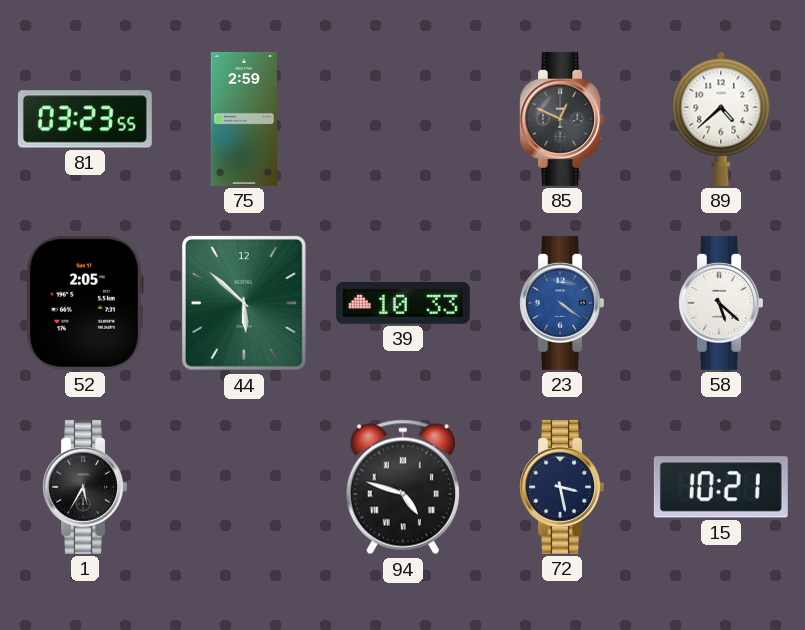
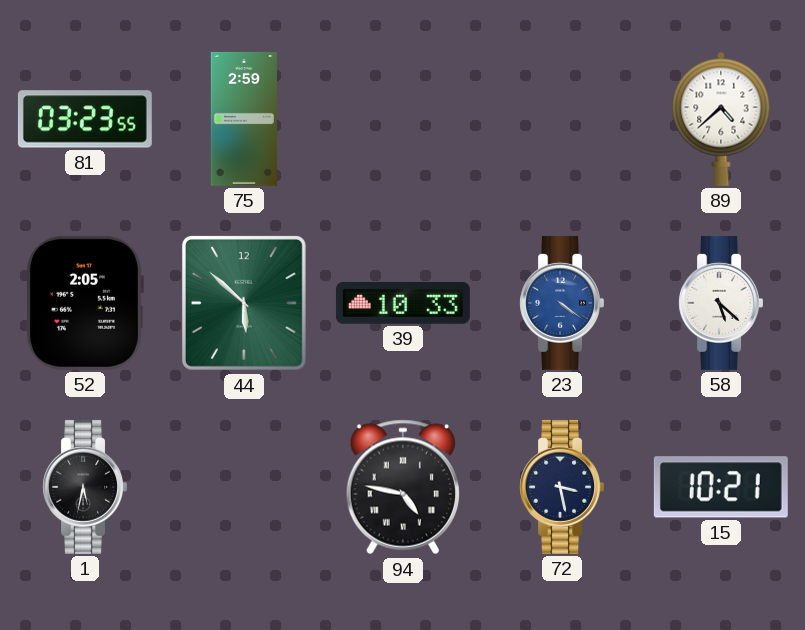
85: 12:49 -> none
1: 5:35 -> 5:32
94: 4:48 -> 4:47
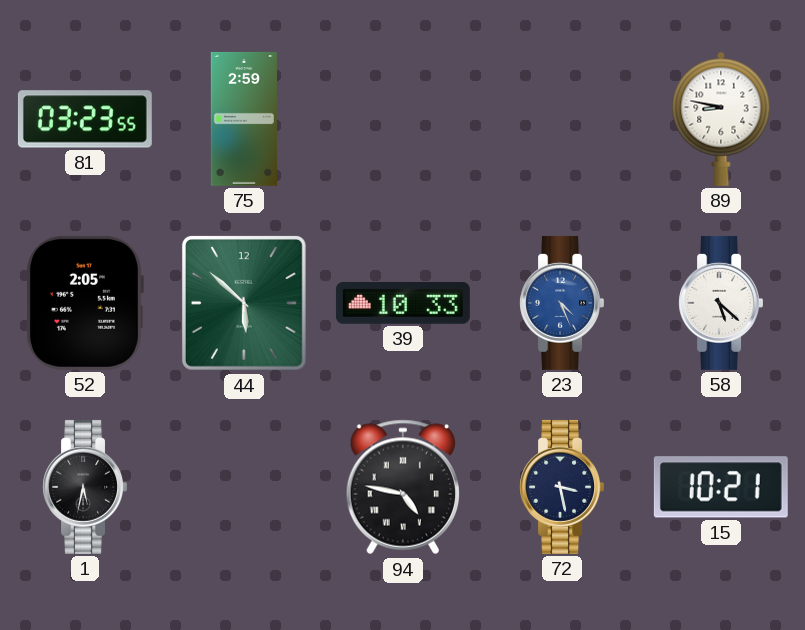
89: 4:38 -> 8:47
23: 4:21 -> 4:26
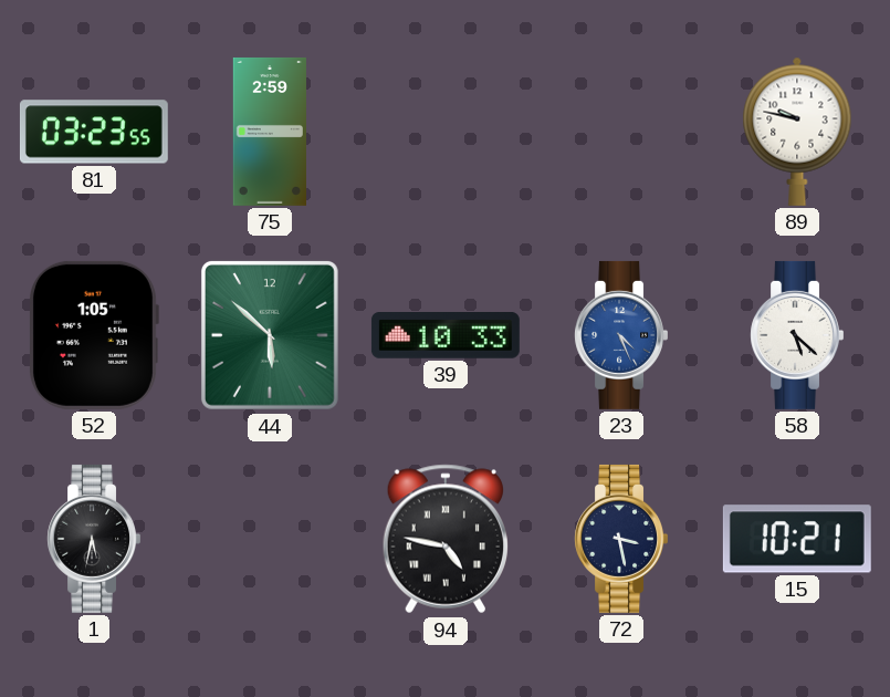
89: 8:47 -> 9:47
52: 2:05 -> 1:05
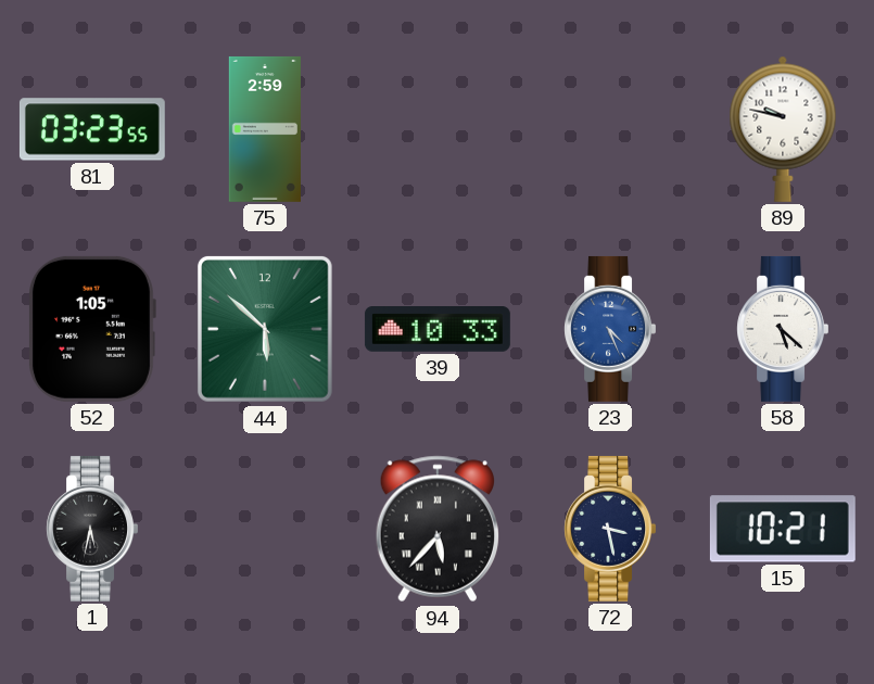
94: 4:47 -> 5:37
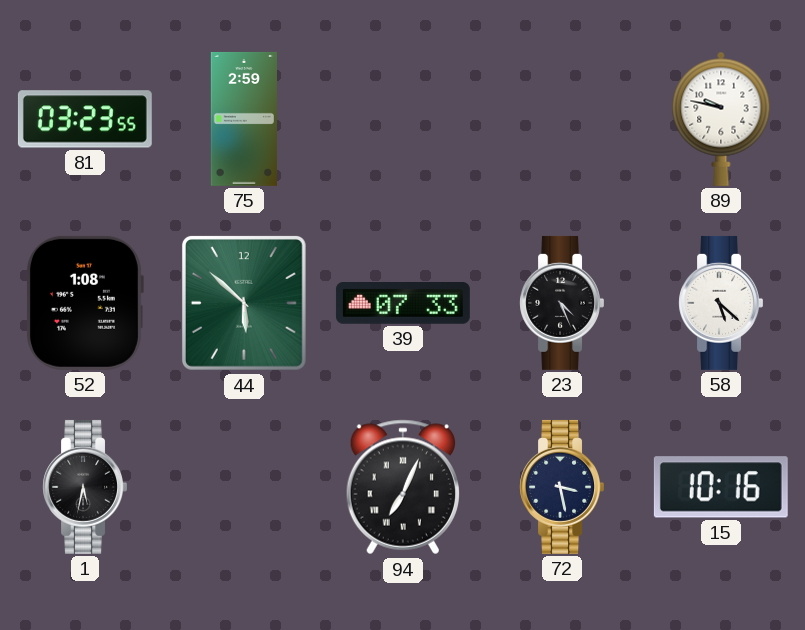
52: 1:05 -> 1:08
39: 10:33 -> 07:33
23 dial: blue -> black
94: 5:37 -> 7:04
15: 10:21 -> 10:16
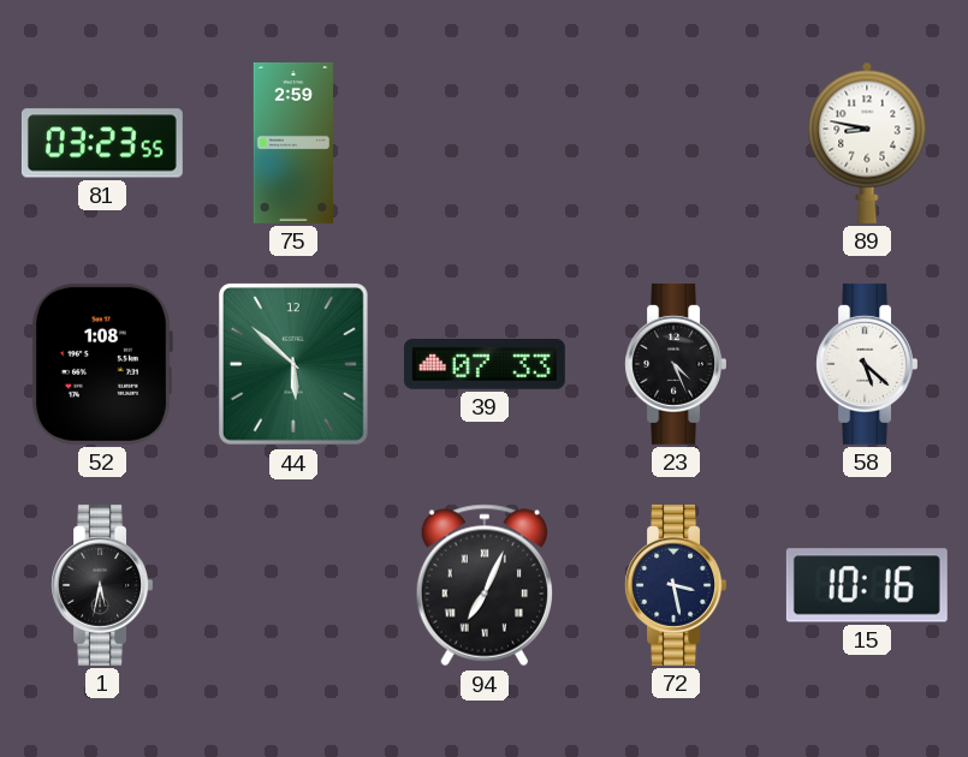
89: 9:47 -> 8:47
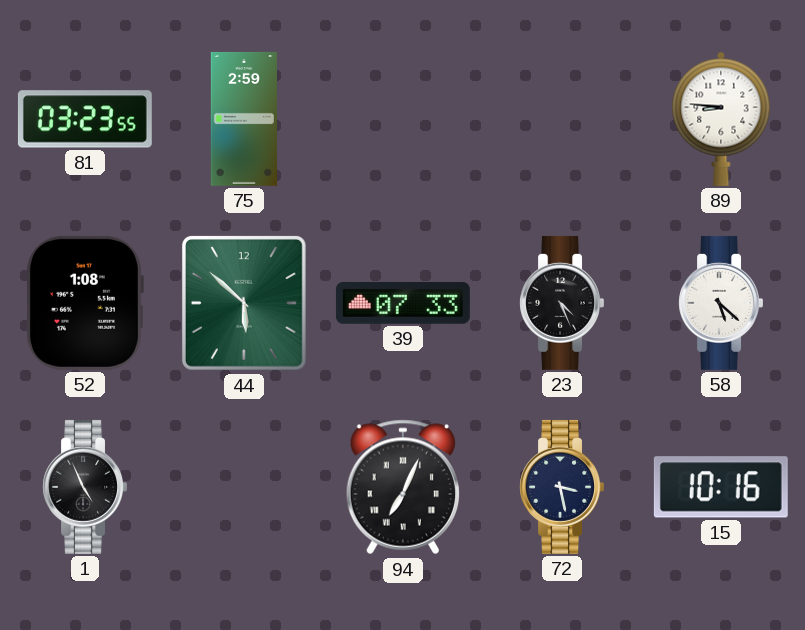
89: 8:47 -> 8:46
1: 5:32 -> 4:56
